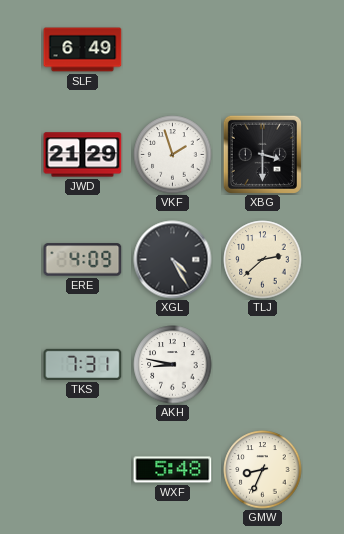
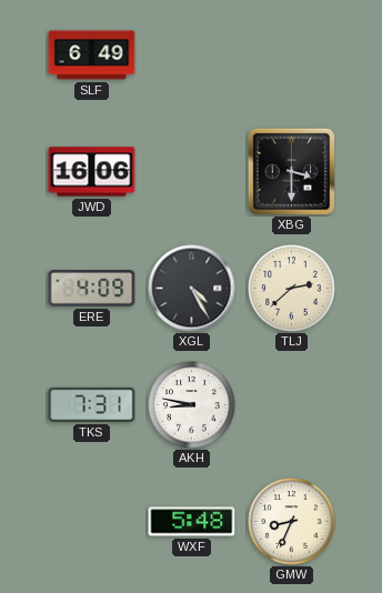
JWD: 21:29 -> 16:06
VKF: 1:57 -> none
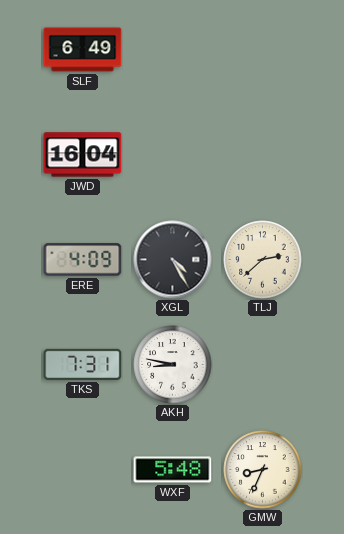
JWD: 16:06 -> 16:04
XBG: 3:30 -> none
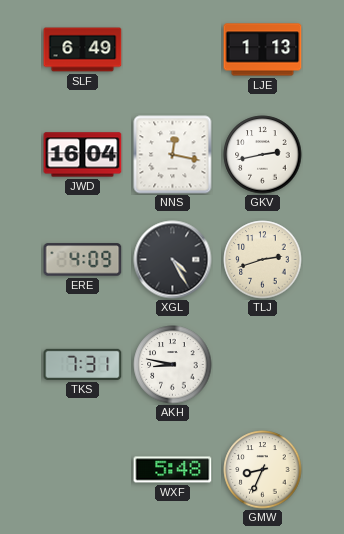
LJE: none -> 1:13
NNS: none -> 12:17
GKV: none -> 2:43
TLJ: 2:38 -> 2:42
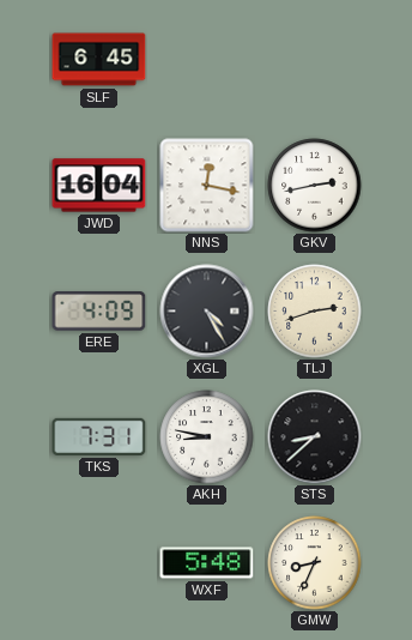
SLF: 6:49 -> 6:45
LJE: 1:13 -> none
STS: none -> 8:38
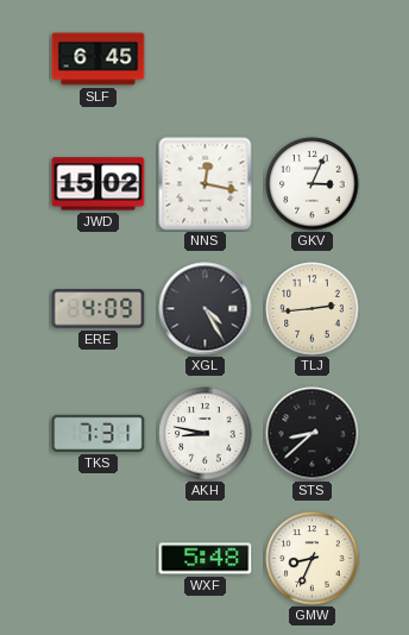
JWD: 16:04 -> 15:02
GKV: 2:43 -> 3:04
TLJ: 2:42 -> 2:44
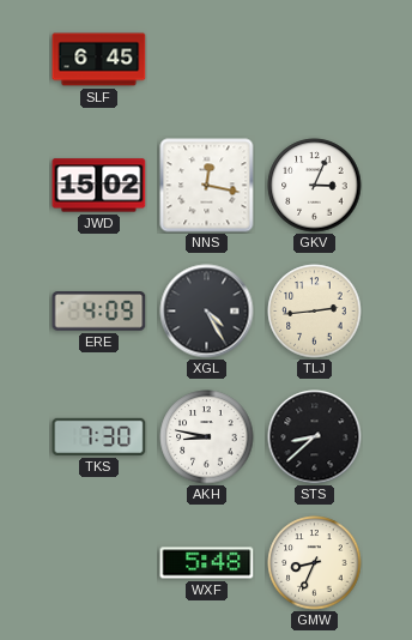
TKS: 7:31 -> 7:30
